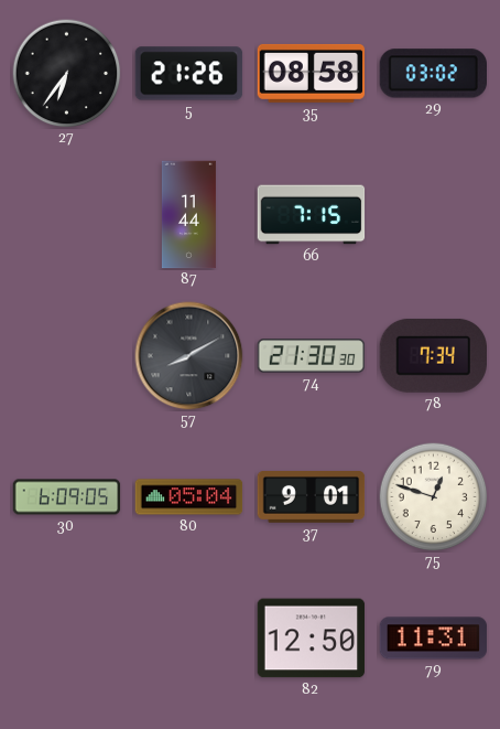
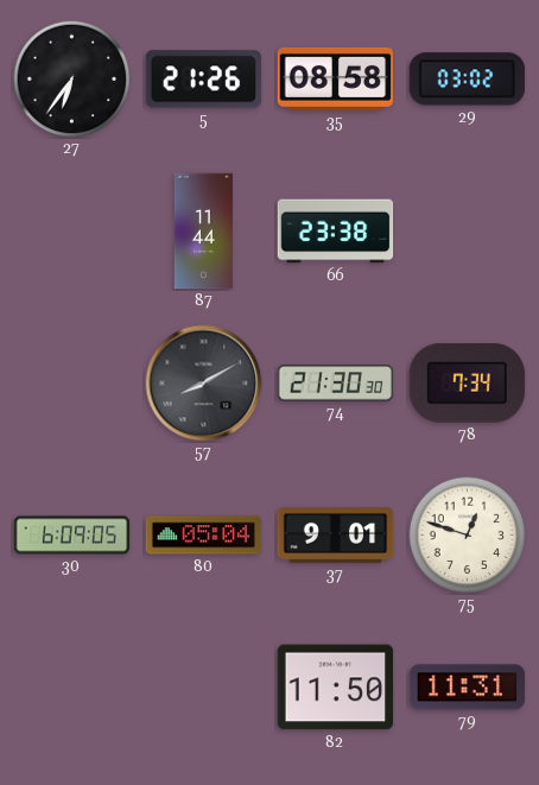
66: 7:15 -> 23:38
82: 12:50 -> 11:50
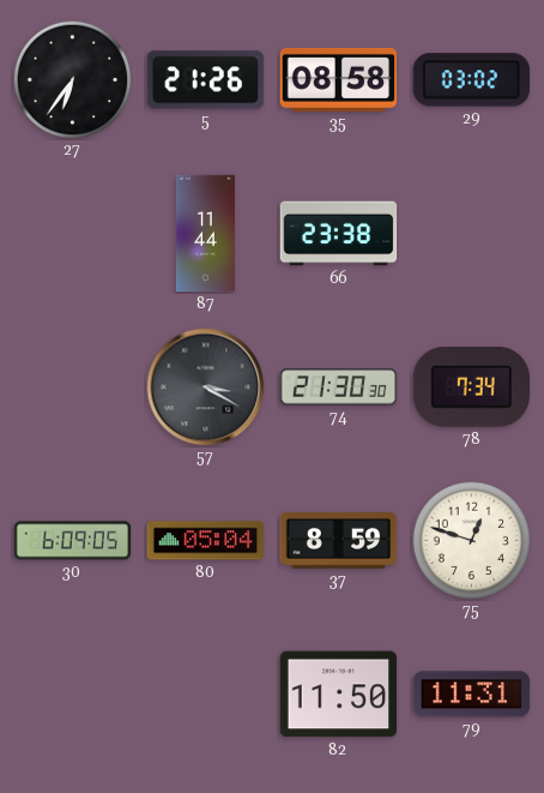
57: 8:10 -> 3:20
37: 9:01 -> 8:59
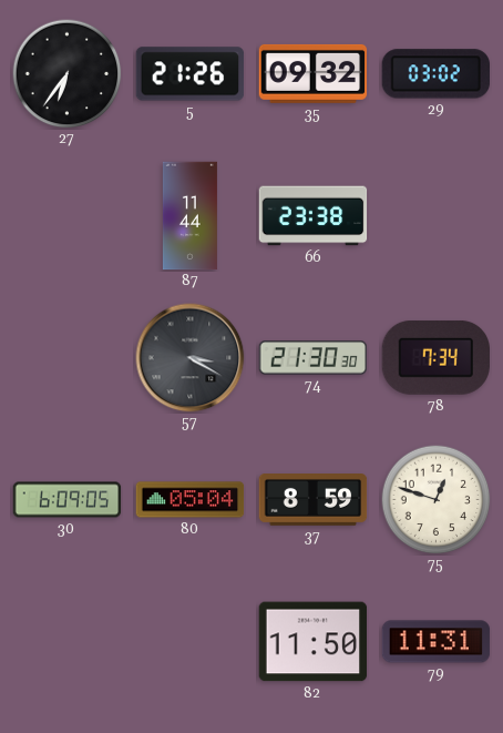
35: 08:58 -> 09:32
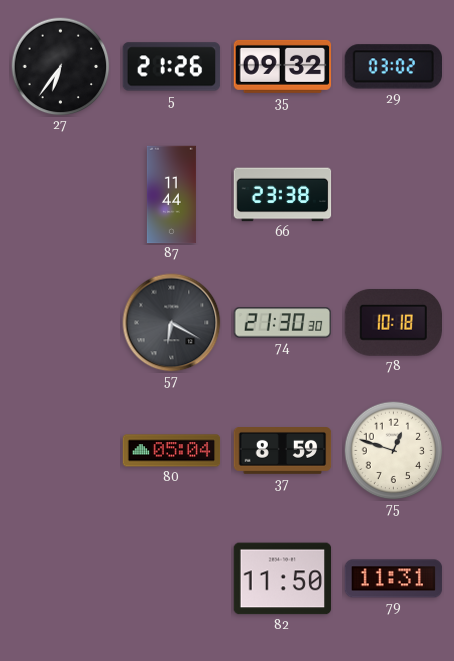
57: 3:20 -> 6:20
78: 7:34 -> 10:18
30: 6:09 -> none
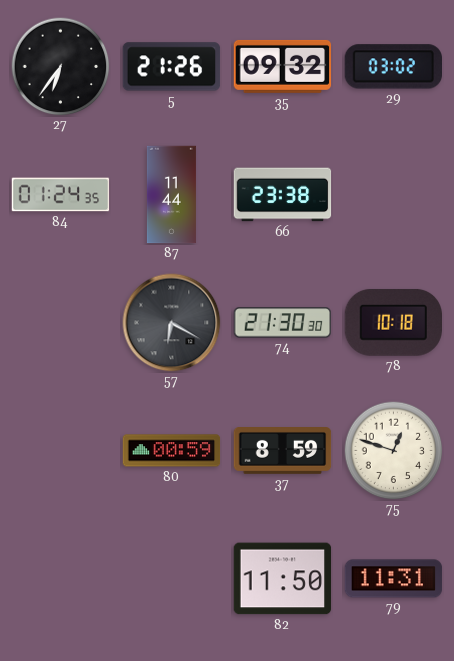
84: none -> 01:24
80: 05:04 -> 00:59
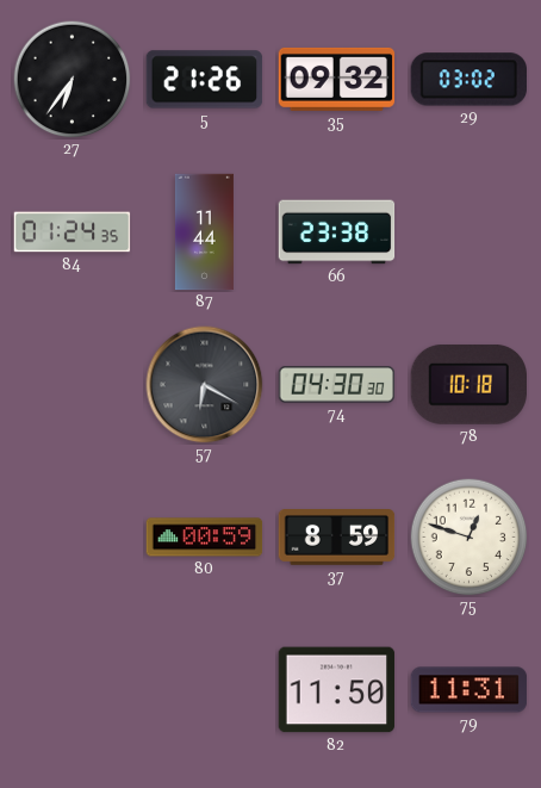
74: 21:30 -> 04:30
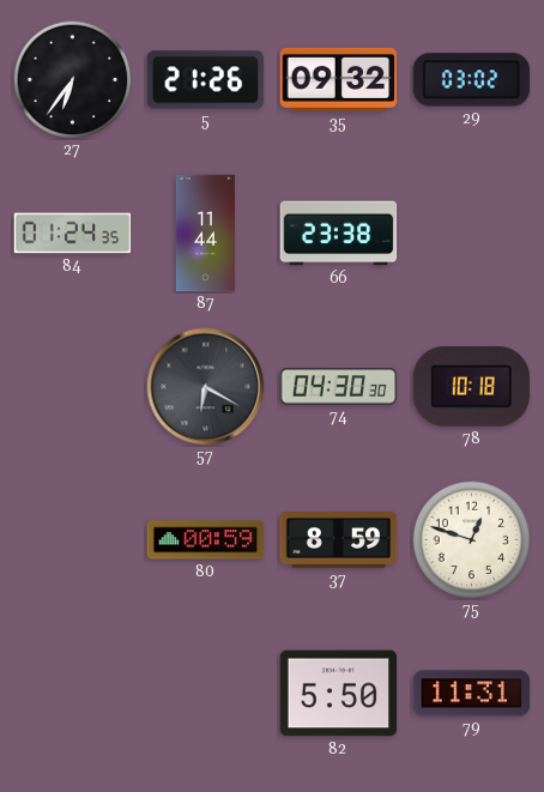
82: 11:50 -> 5:50
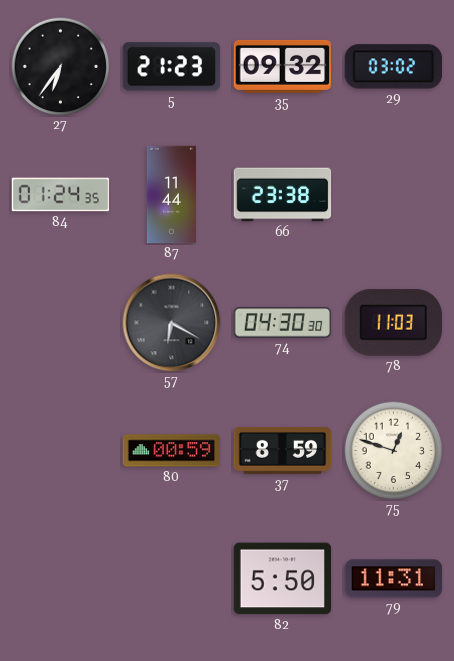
5: 21:26 -> 21:23
78: 10:18 -> 11:03
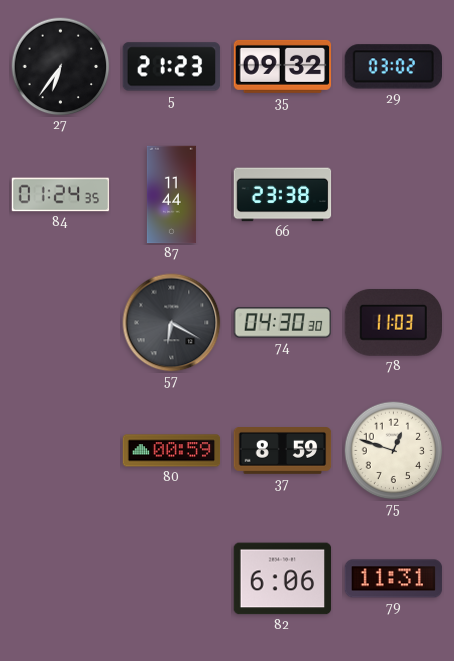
82: 5:50 -> 6:06
